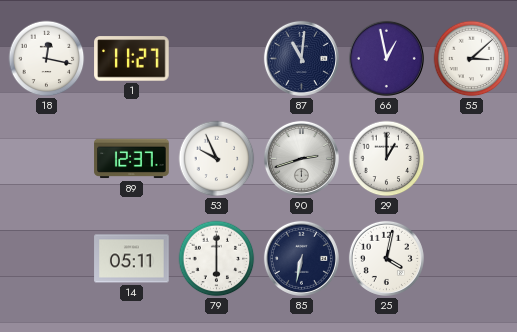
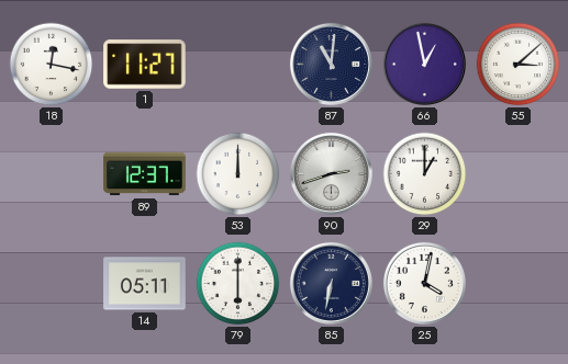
53: 9:56 -> 12:00
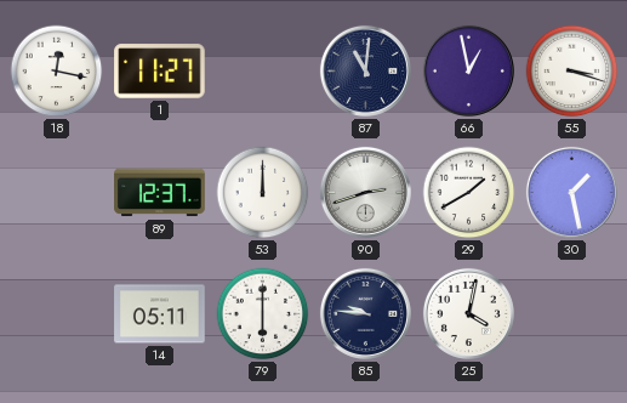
55: 3:08 -> 3:18
29: 1:00 -> 1:40
30: none -> 1:28
85: 6:32 -> 9:46
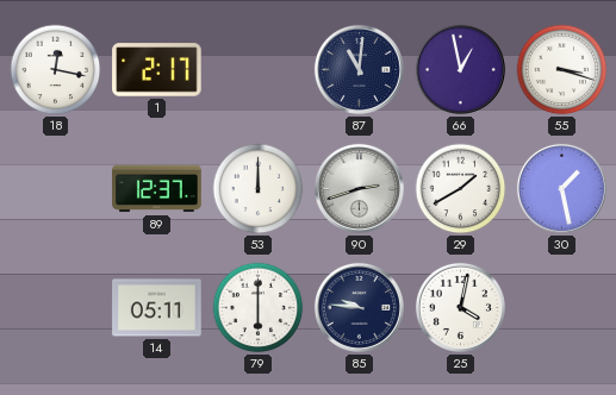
1: 11:27 -> 2:17
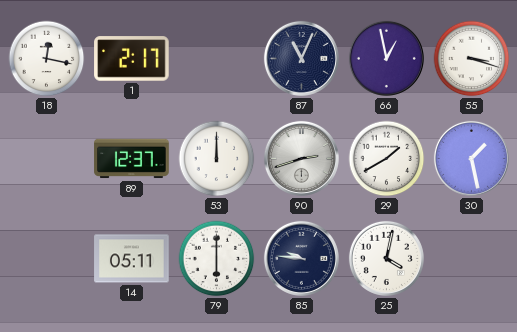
87: 11:01 -> 11:04
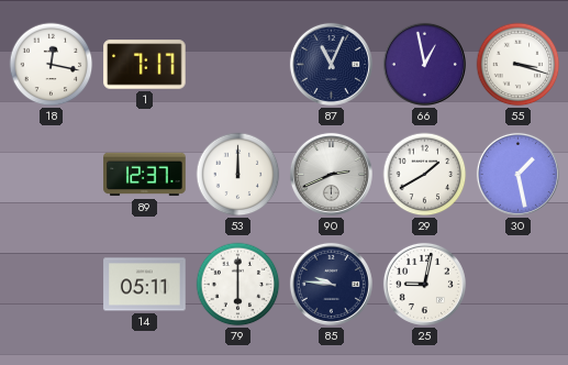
1: 2:17 -> 7:17
90: 2:42 -> 2:41
25: 4:02 -> 9:02
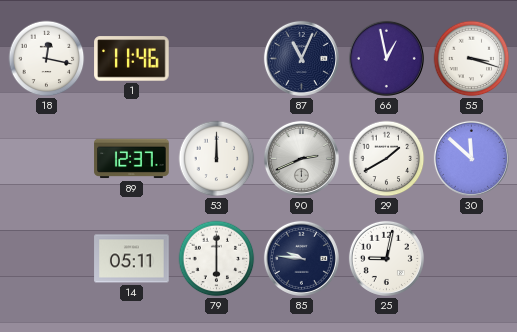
1: 7:17 -> 11:46
30: 1:28 -> 11:52
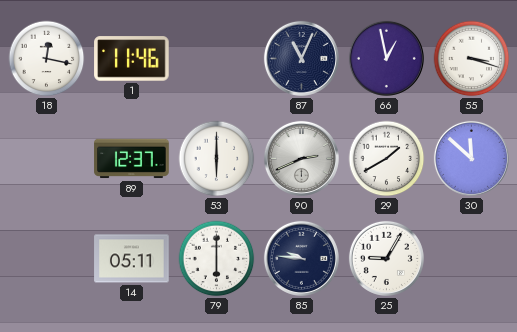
53: 12:00 -> 6:00
25: 9:02 -> 9:05
